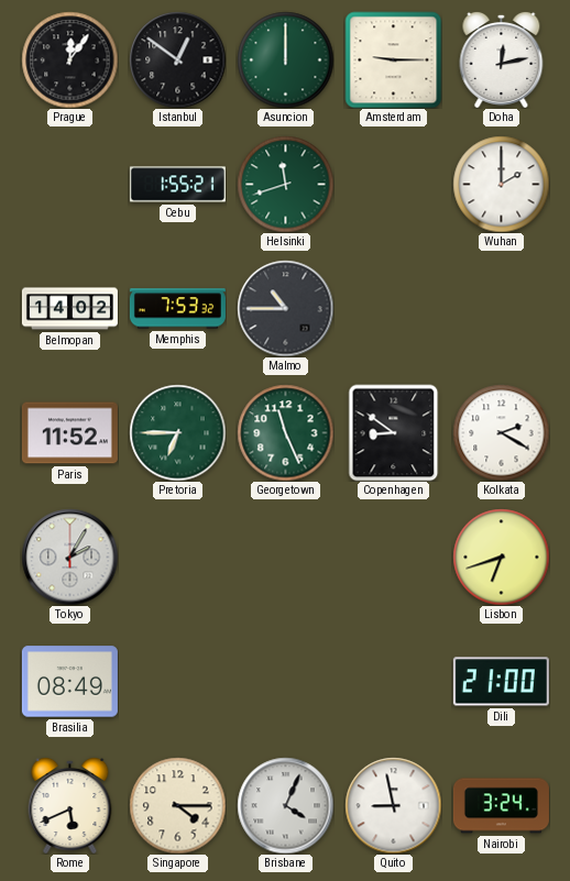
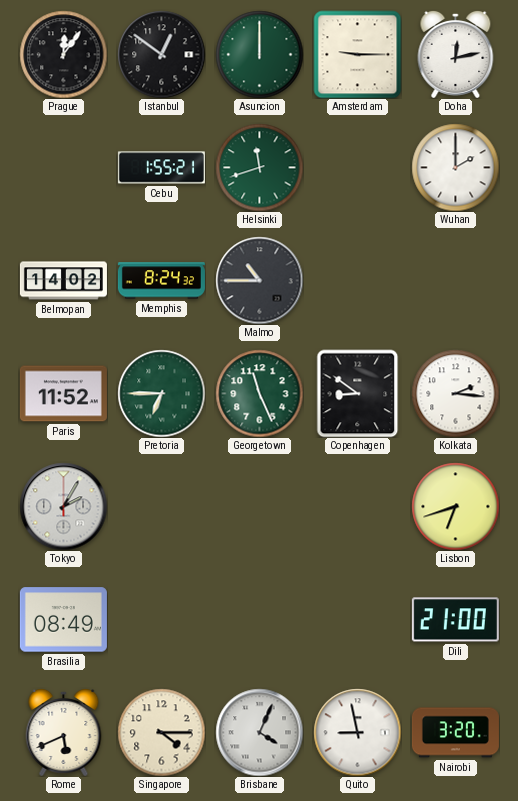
Memphis: 7:53 -> 8:24
Kolkata: 2:20 -> 2:16
Nairobi: 3:24 -> 3:20
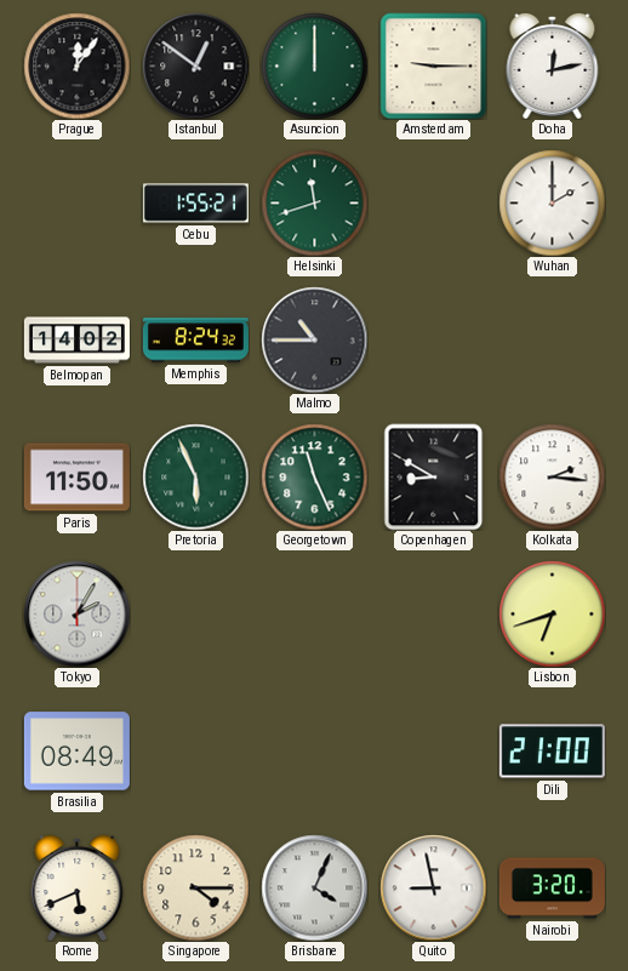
Paris: 11:52 -> 11:50
Pretoria: 6:45 -> 5:56
Copenhagen: 8:51 -> 8:50
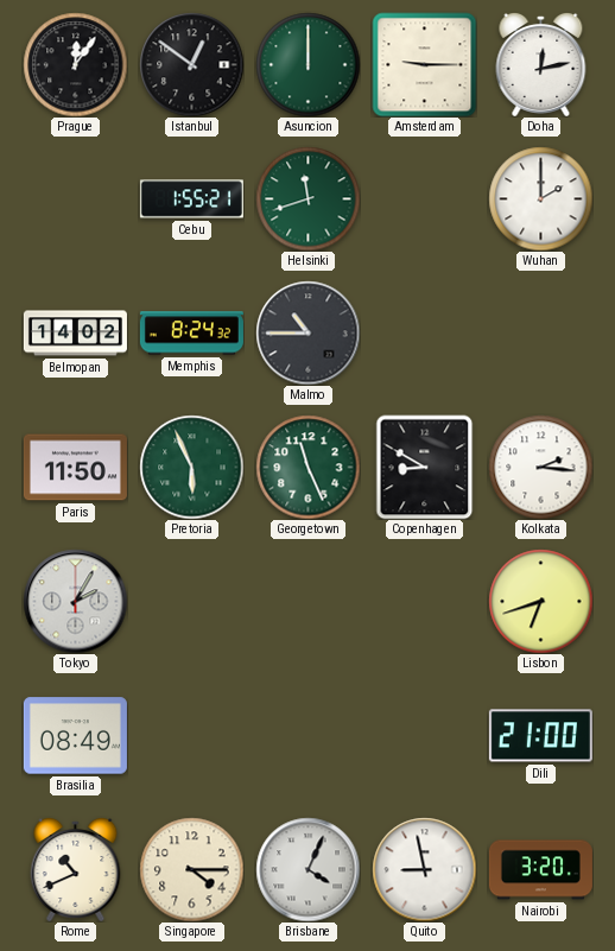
Rome: 5:41 -> 10:41
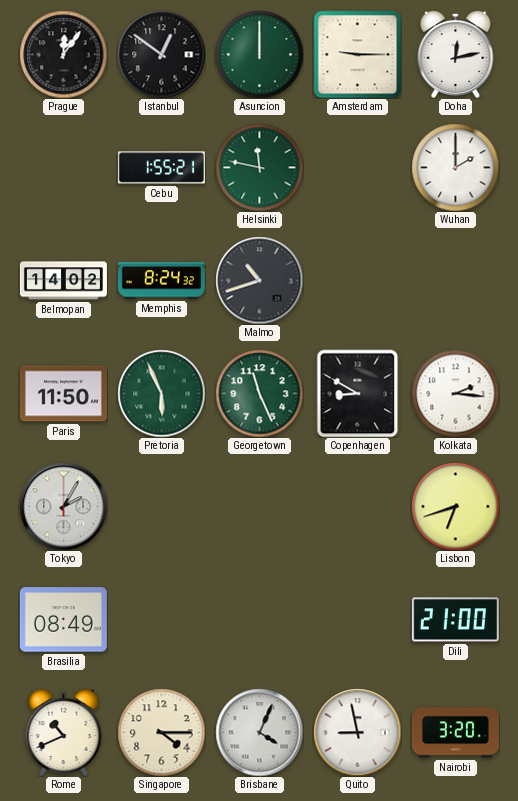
Helsinki: 11:42 -> 11:47
Malmo: 10:45 -> 10:42
